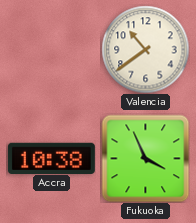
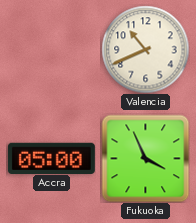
Valencia: 10:39 -> 10:41
Accra: 10:38 -> 05:00
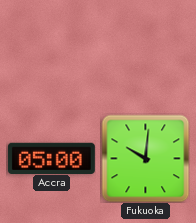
Valencia: 10:41 -> none
Fukuoka: 3:56 -> 10:01
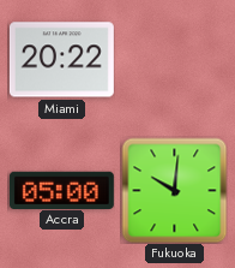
Miami: none -> 20:22
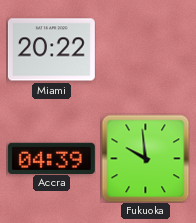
Accra: 05:00 -> 04:39
Fukuoka: 10:01 -> 9:59
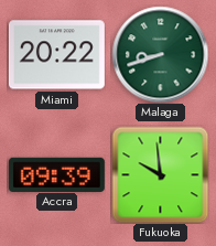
Malaga: none -> 8:42
Accra: 04:39 -> 09:39
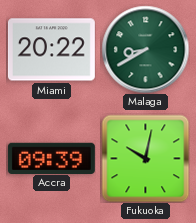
Malaga: 8:42 -> 8:40
Fukuoka: 9:59 -> 10:02
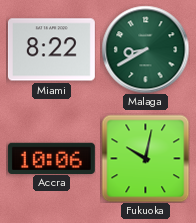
Miami: 20:22 -> 8:22
Accra: 09:39 -> 10:06
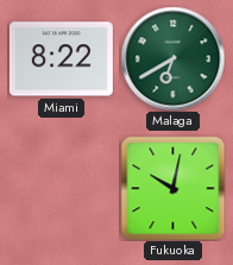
Malaga: 8:40 -> 6:40
Accra: 10:06 -> none
